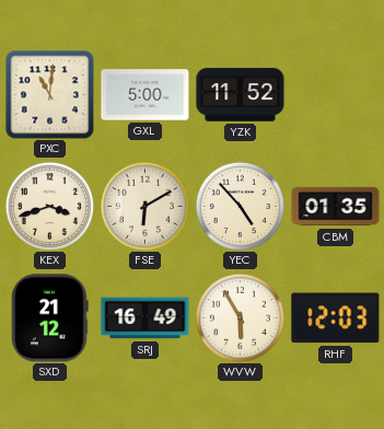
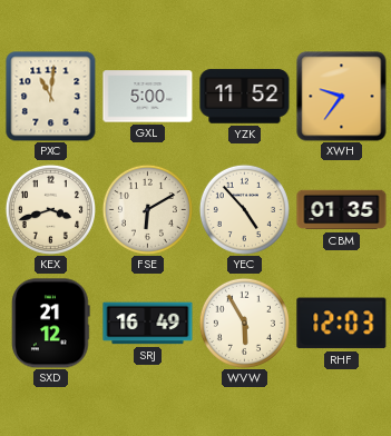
XWH: none -> 9:36
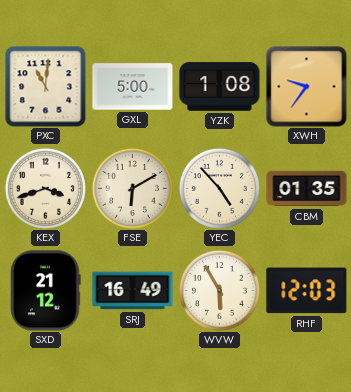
YZK: 11:52 -> 1:08
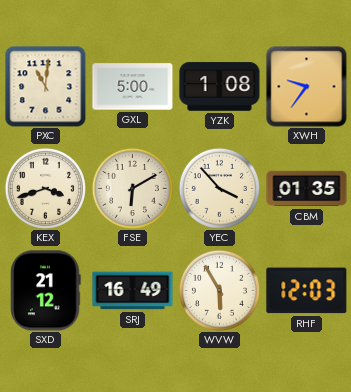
YEC: 4:53 -> 3:53
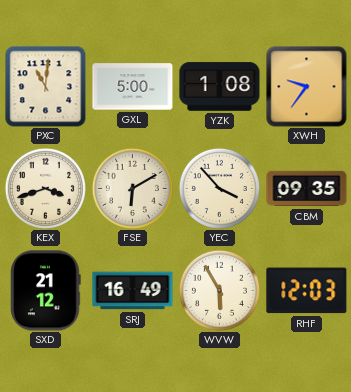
CBM: 01:35 -> 09:35
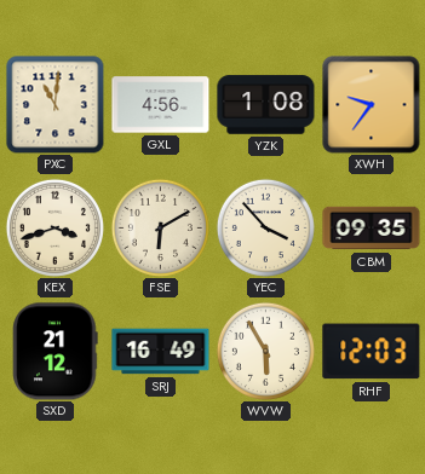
GXL: 5:00 -> 4:56
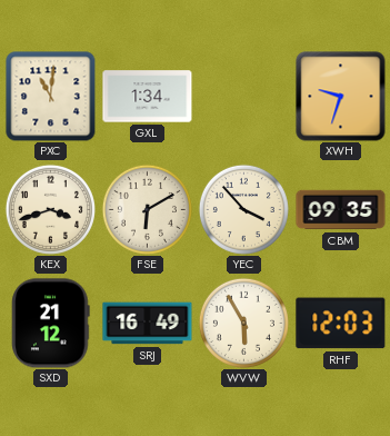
GXL: 4:56 -> 1:34
YZK: 1:08 -> none
XWH: 9:36 -> 9:33
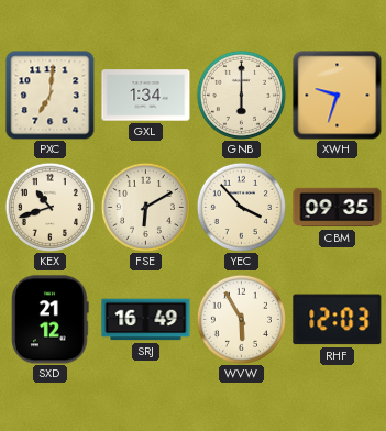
PXC: 11:01 -> 7:01
GNB: none -> 6:00
KEX: 3:42 -> 10:42
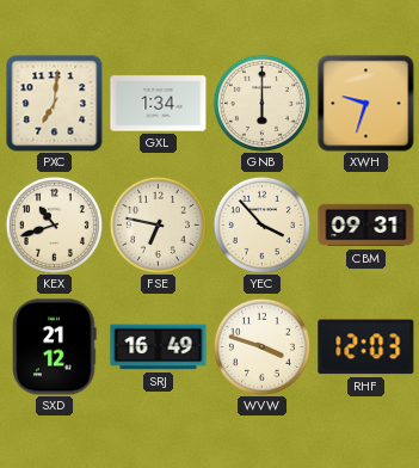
FSE: 6:10 -> 6:47
CBM: 09:35 -> 09:31
WVW: 5:55 -> 3:48
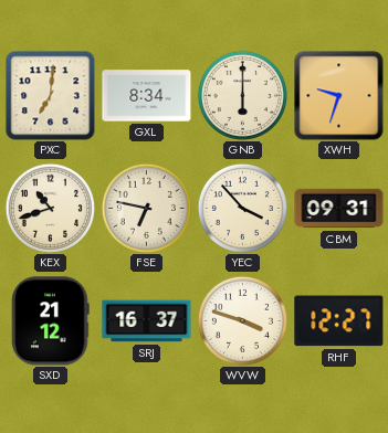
GXL: 1:34 -> 8:34
SRJ: 16:49 -> 16:37
RHF: 12:03 -> 12:27
